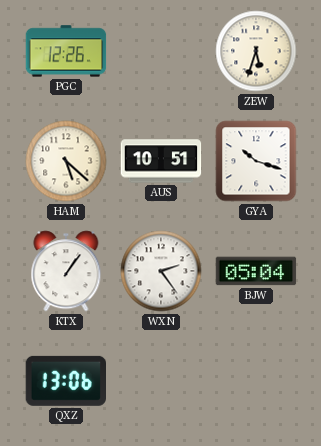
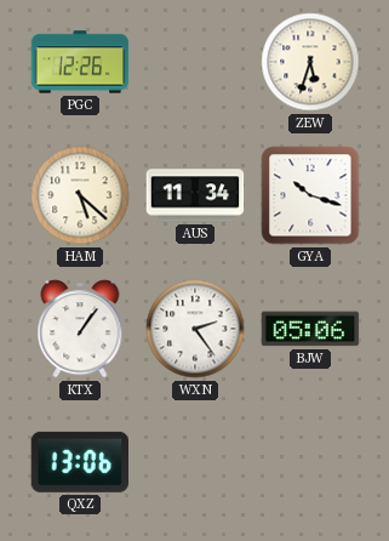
AUS: 10:51 -> 11:34
BJW: 05:04 -> 05:06
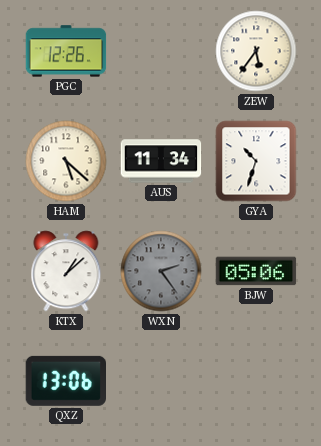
ZEW: 5:33 -> 5:36
GYA: 10:18 -> 10:33
KTX: 1:06 -> 1:08
WXN dial: white -> grey
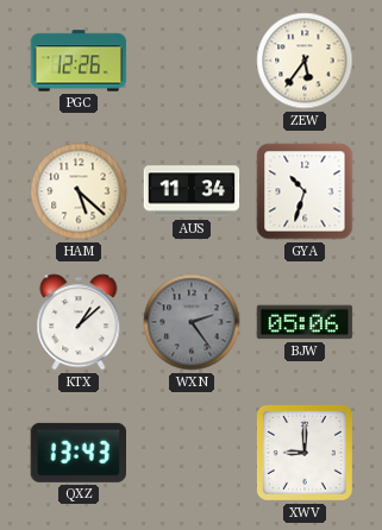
QXZ: 13:06 -> 13:43
XWV: none -> 9:00
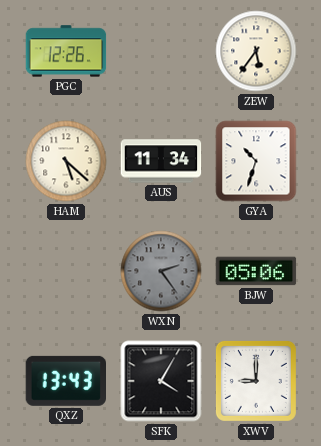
KTX: 1:08 -> none
SFK: none -> 4:05
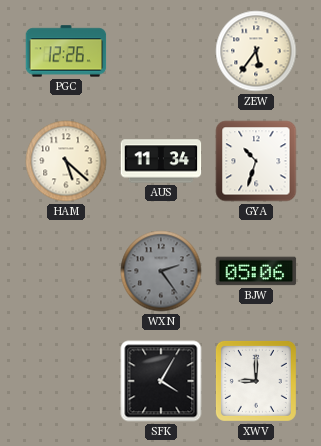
QXZ: 13:43 -> none
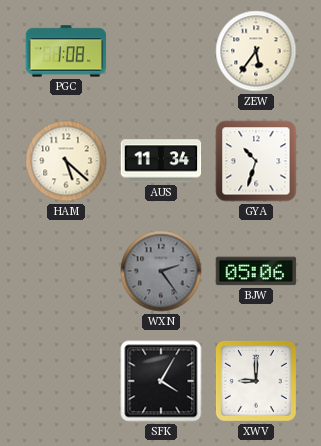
PGC: 12:26 -> 1:08
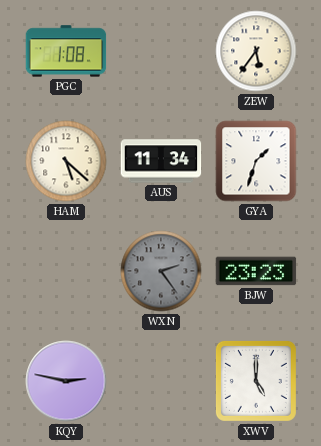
GYA: 10:33 -> 1:33
BJW: 05:06 -> 23:23
KQY: none -> 2:47
SFK: 4:05 -> none
XWV: 9:00 -> 5:00
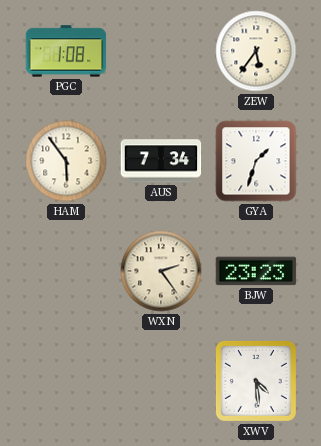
HAM: 5:22 -> 5:54
AUS: 11:34 -> 7:34
WXN dial: grey -> cream
KQY: 2:47 -> none
XWV: 5:00 -> 4:29
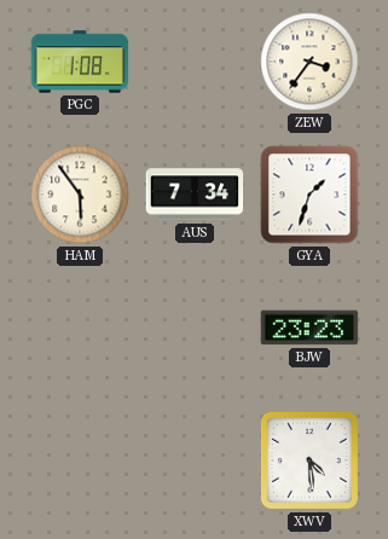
ZEW: 5:36 -> 3:36
WXN: 2:24 -> none
